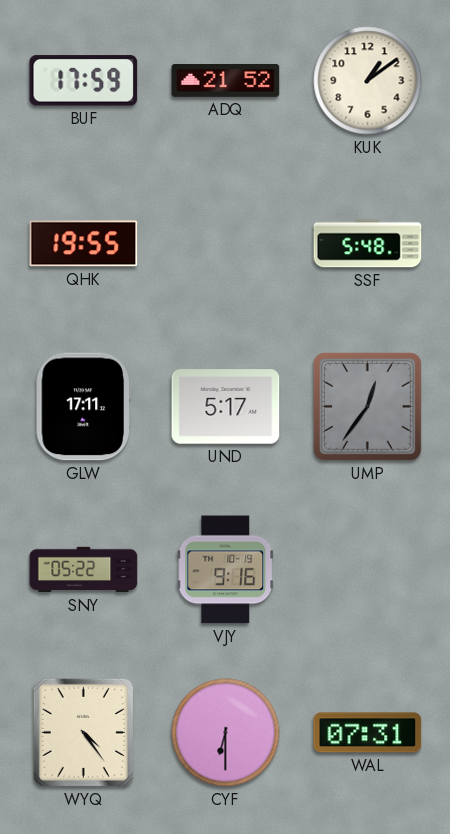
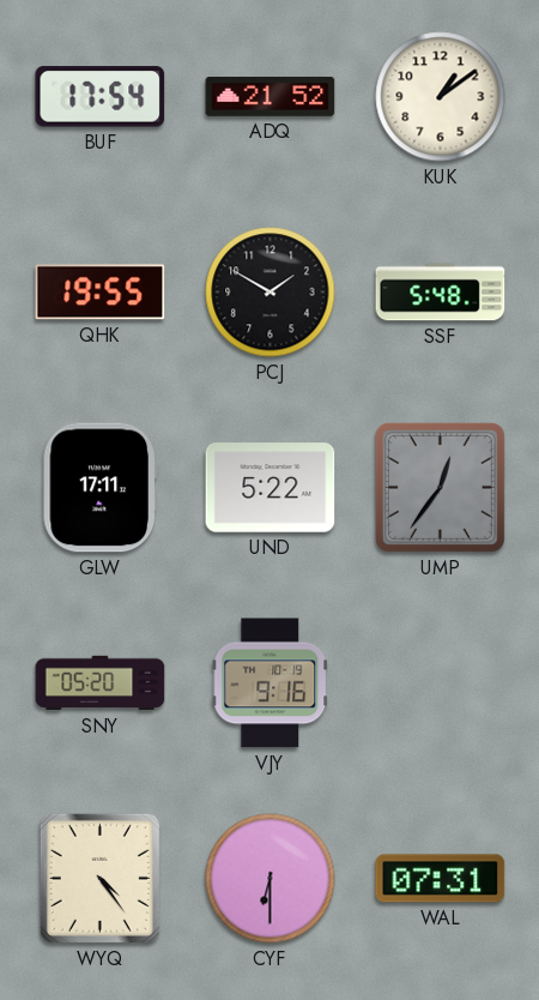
BUF: 17:59 -> 17:54
PCJ: none -> 1:50
UND: 5:17 -> 5:22
SNY: 05:22 -> 05:20
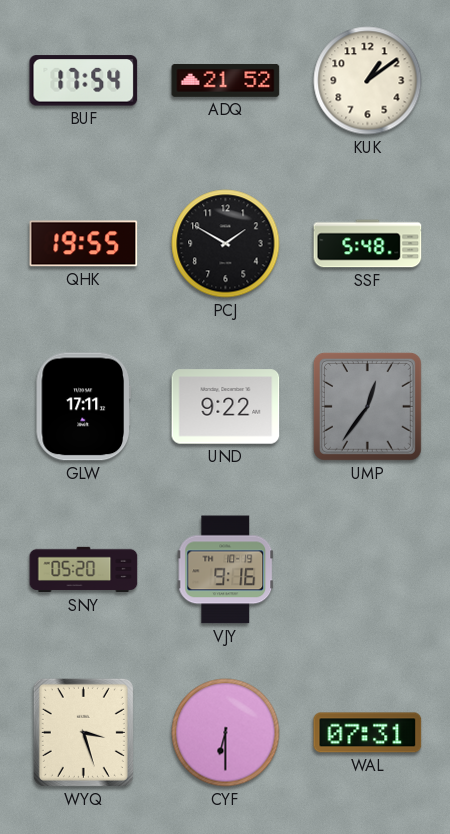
UND: 5:22 -> 9:22
WYQ: 4:24 -> 3:27
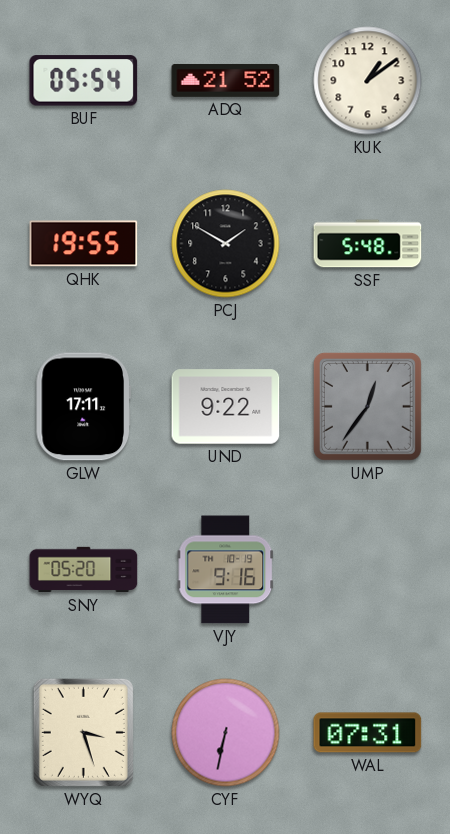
BUF: 17:54 -> 05:54
CYF: 6:30 -> 6:32
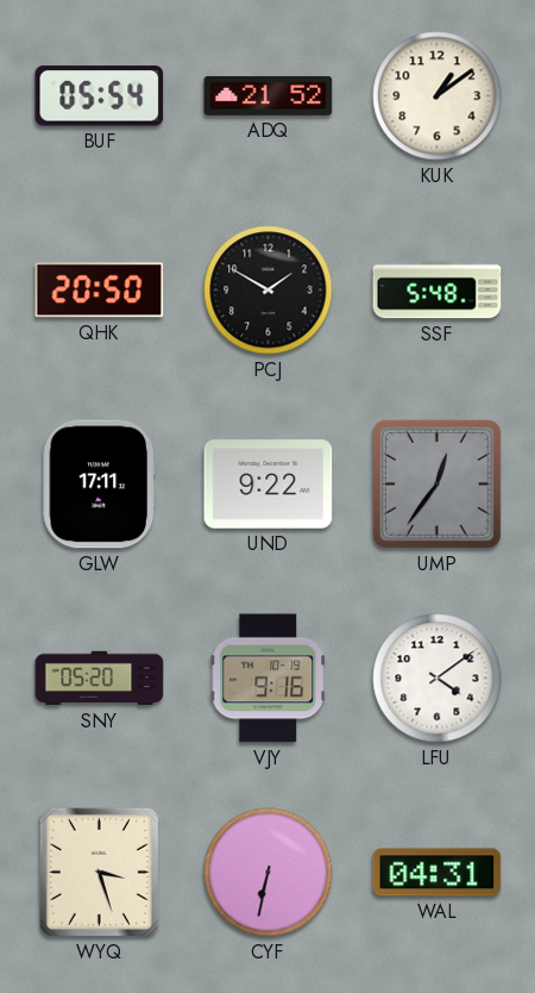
QHK: 19:55 -> 20:50
LFU: none -> 4:09
WAL: 07:31 -> 04:31
